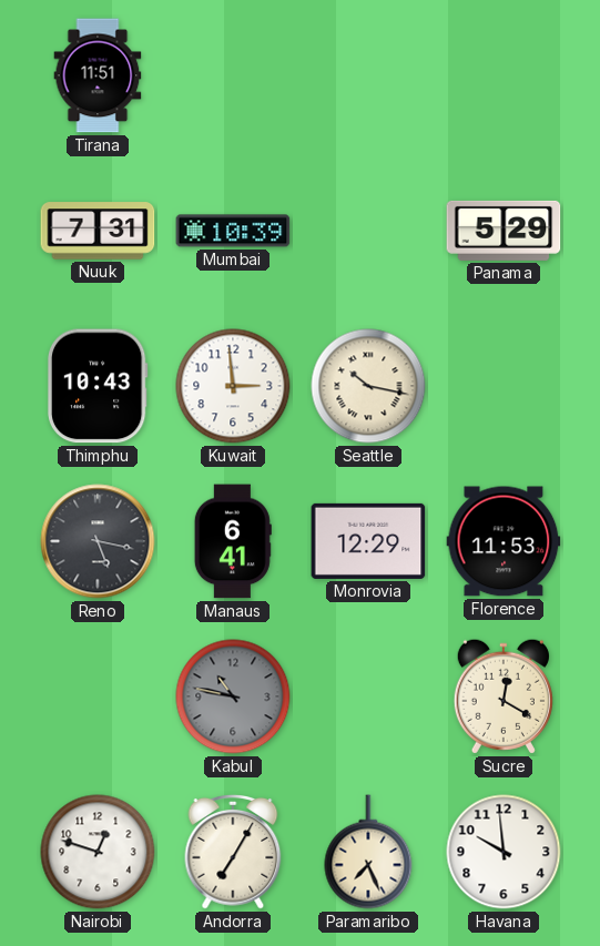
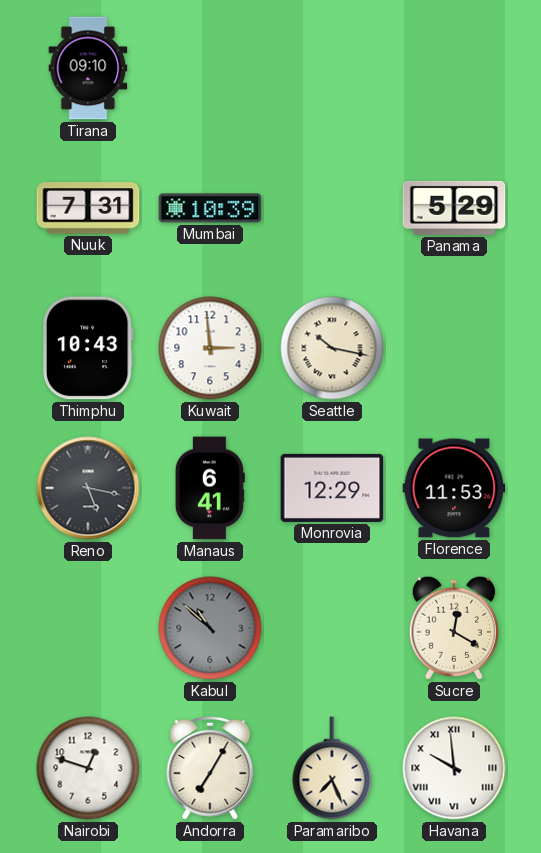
Tirana: 11:51 -> 09:10
Kabul: 10:47 -> 10:52
Havana numerals: Arabic -> Roman
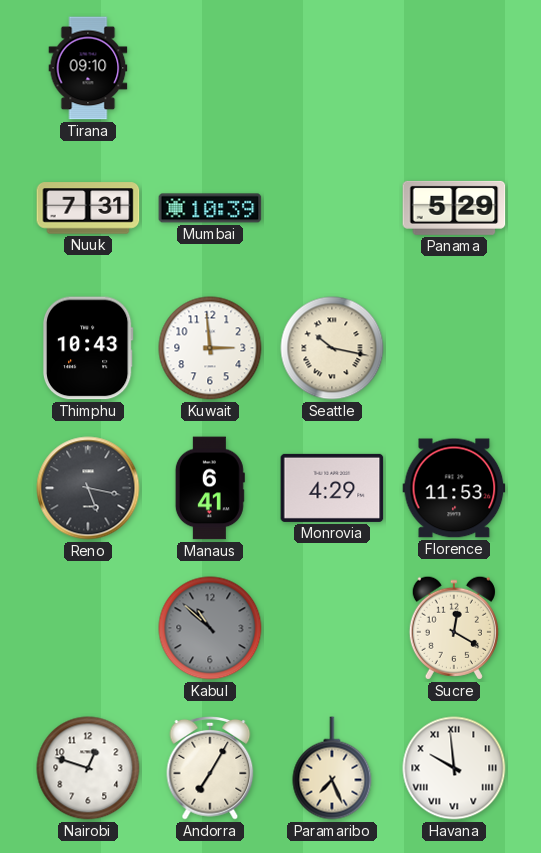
Monrovia: 12:29 -> 4:29
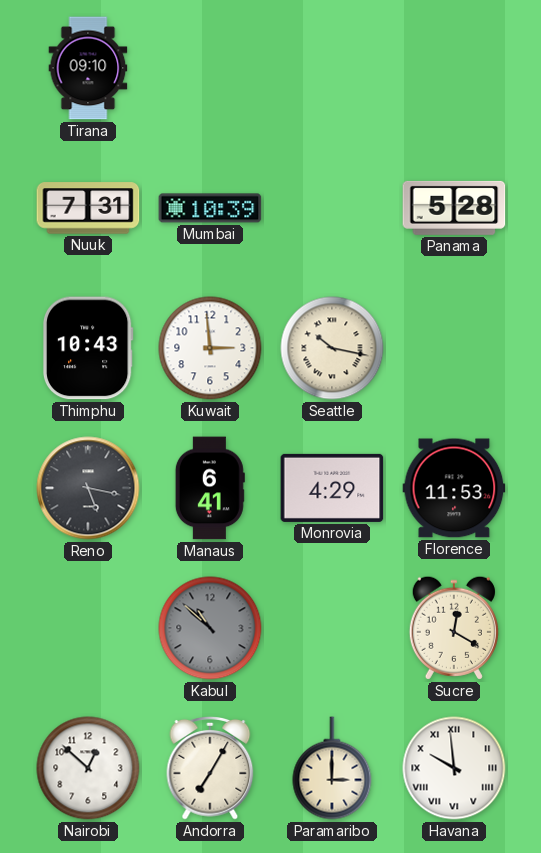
Panama: 5:29 -> 5:28
Nairobi: 12:48 -> 12:52
Paramaribo: 7:26 -> 3:00
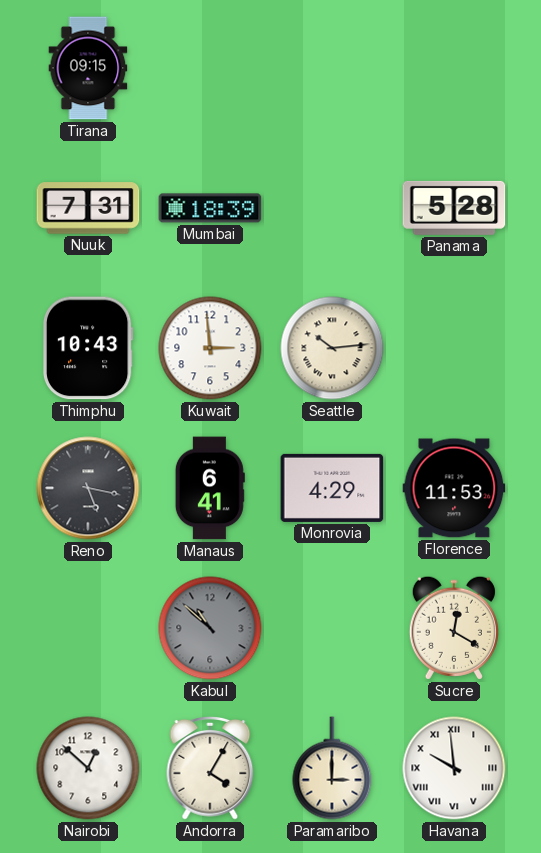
Tirana: 09:10 -> 09:15
Mumbai: 10:39 -> 18:39
Seattle: 10:17 -> 10:14
Andorra: 7:05 -> 4:05
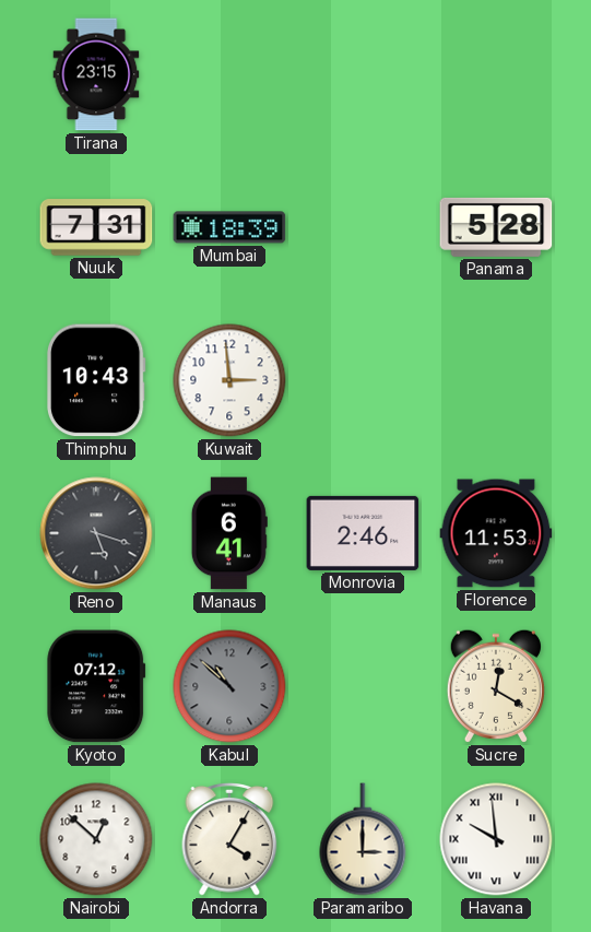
Tirana: 09:15 -> 23:15
Seattle: 10:14 -> none
Reno: 5:17 -> 5:18
Monrovia: 4:29 -> 2:46
Kyoto: none -> 07:12
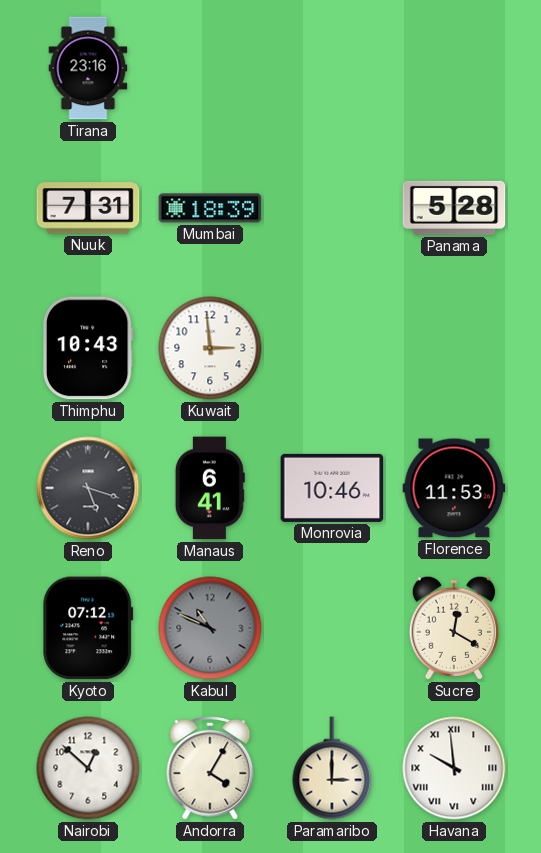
Tirana: 23:15 -> 23:16
Monrovia: 2:46 -> 10:46
Kabul: 10:52 -> 10:49
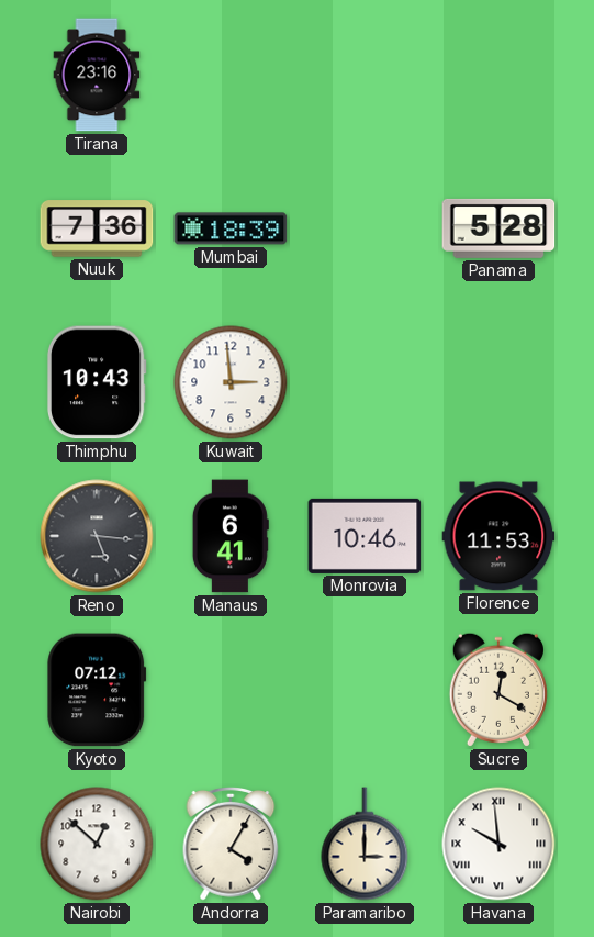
Nuuk: 7:31 -> 7:36
Reno: 5:18 -> 5:16
Kabul: 10:49 -> none
